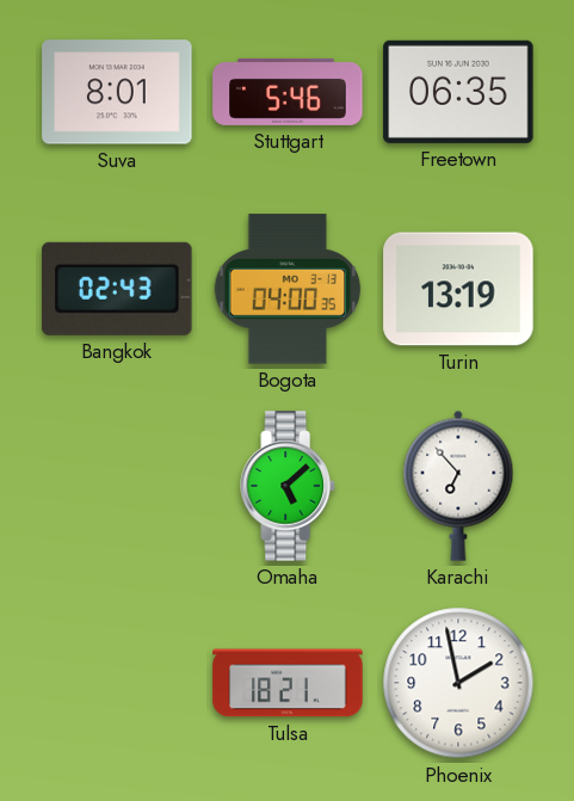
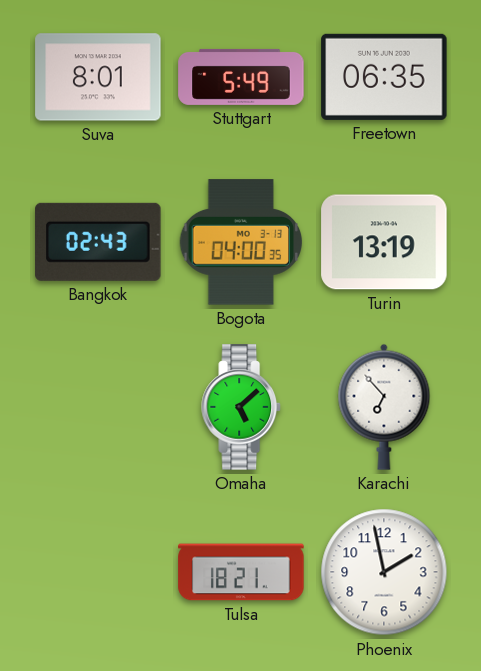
Stuttgart: 5:46 -> 5:49
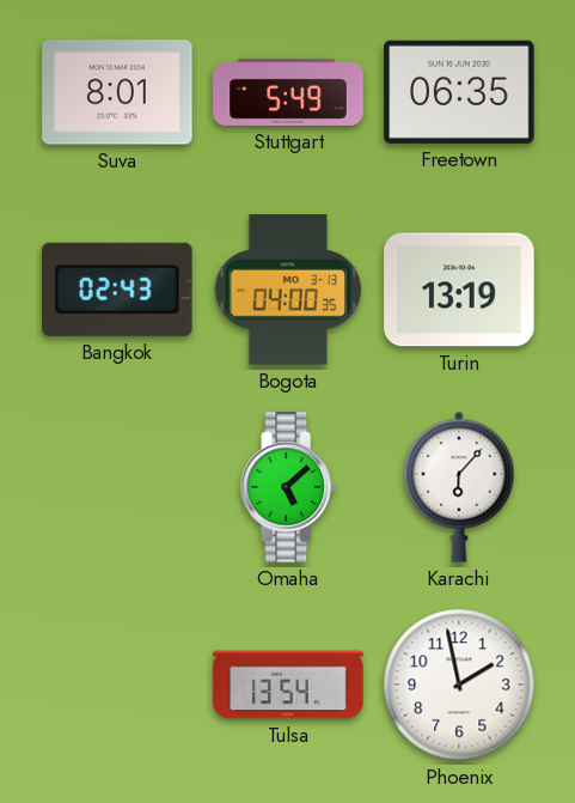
Karachi: 6:53 -> 6:07
Tulsa: 18:21 -> 13:54
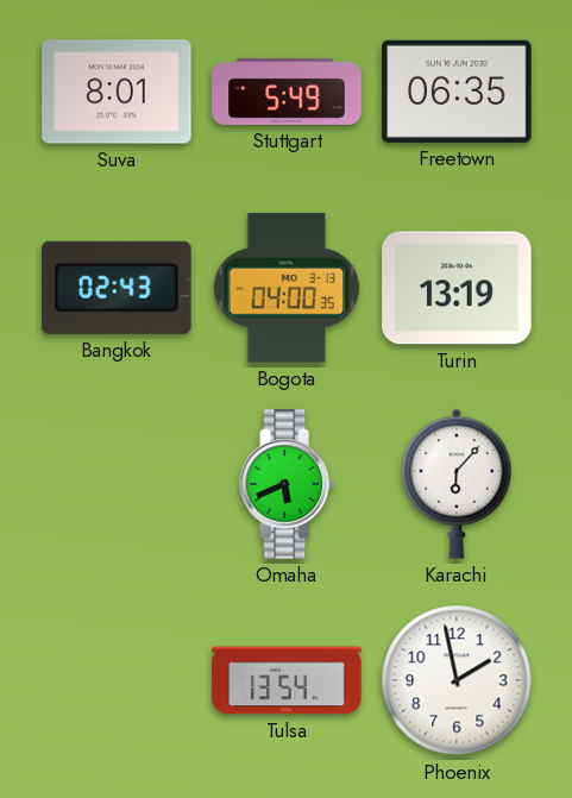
Omaha: 5:08 -> 5:41
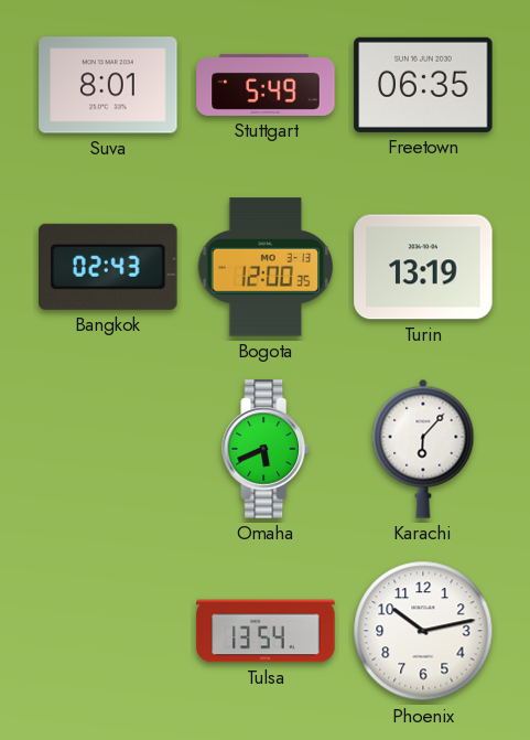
Bogota: 04:00 -> 12:00
Phoenix: 1:58 -> 10:13
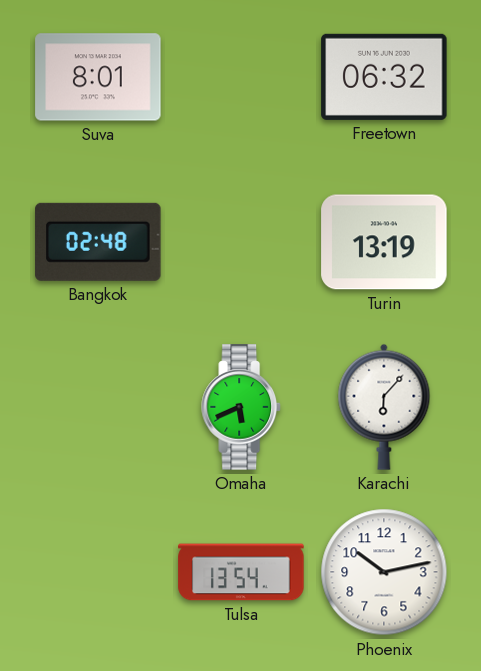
Stuttgart: 5:49 -> none
Freetown: 06:35 -> 06:32
Bangkok: 02:43 -> 02:48
Bogota: 12:00 -> none
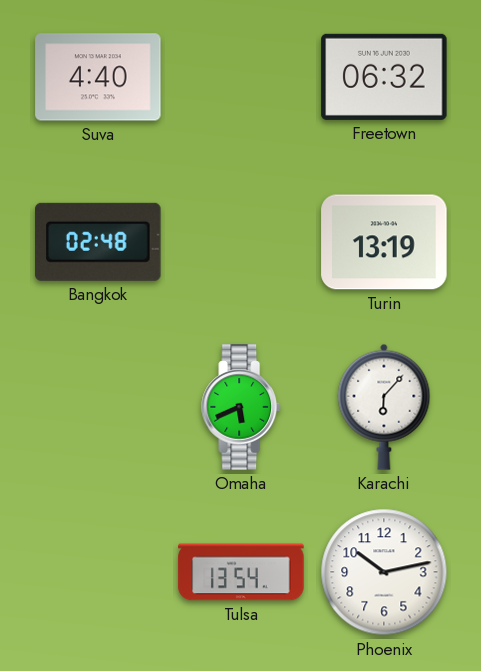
Suva: 8:01 -> 4:40
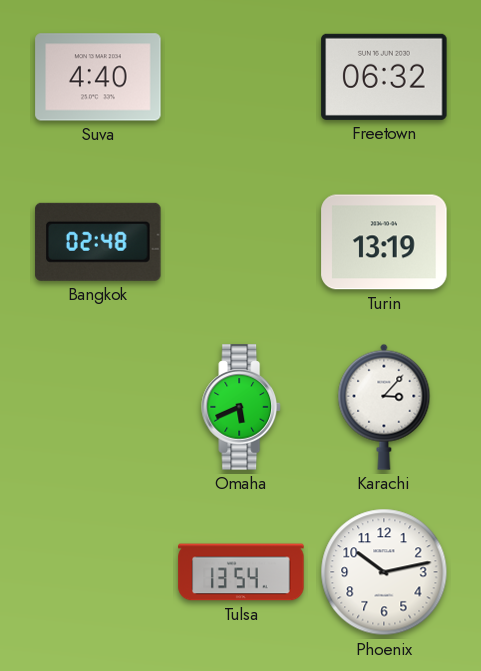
Karachi: 6:07 -> 3:07
